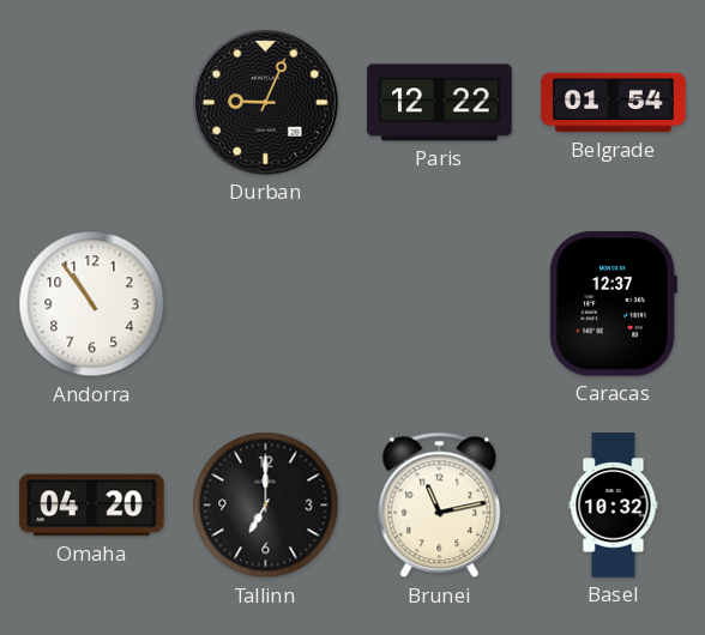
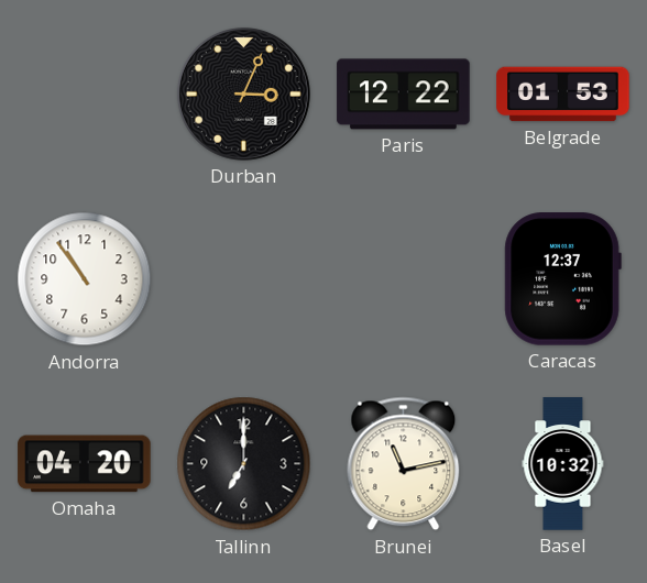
Durban: 9:04 -> 3:04
Belgrade: 01:54 -> 01:53
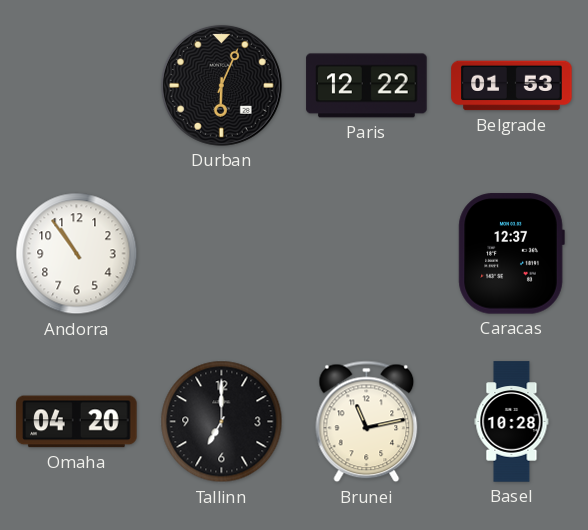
Durban: 3:04 -> 6:04
Basel: 10:32 -> 10:28
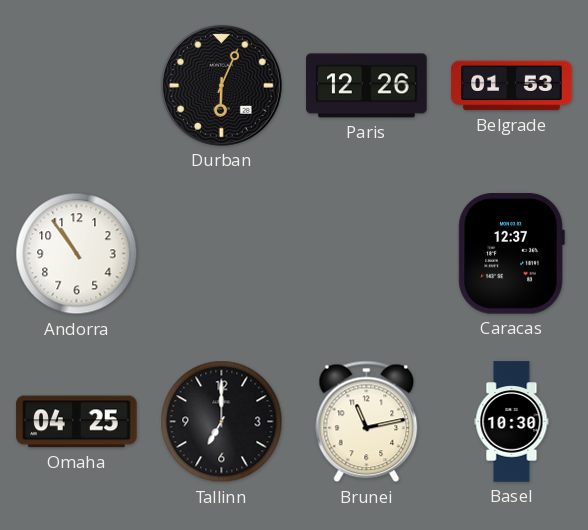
Paris: 12:22 -> 12:26
Omaha: 04:20 -> 04:25
Basel: 10:28 -> 10:30
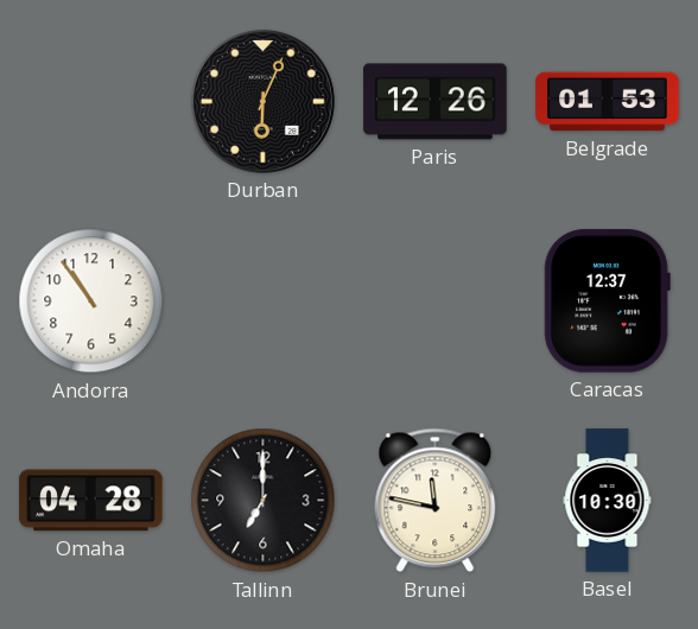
Omaha: 04:25 -> 04:28
Brunei: 11:13 -> 11:47
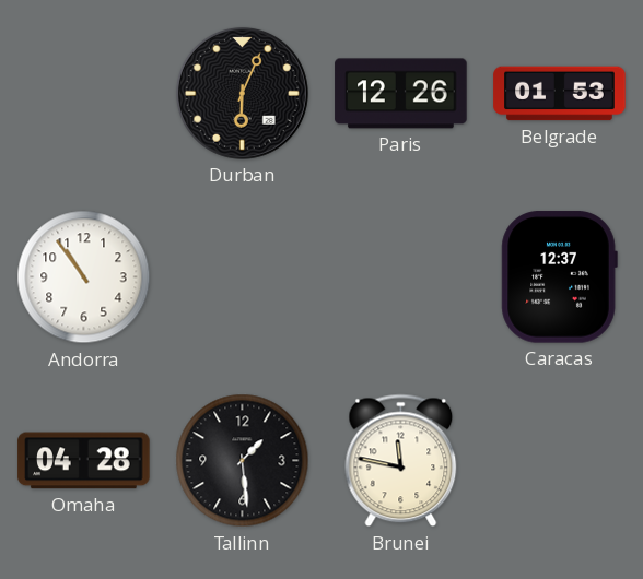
Tallinn: 7:00 -> 1:29
Basel: 10:30 -> none
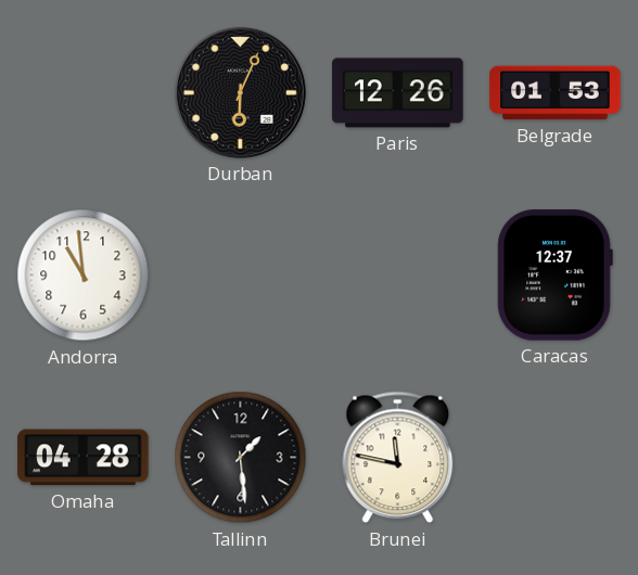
Andorra: 10:54 -> 10:59
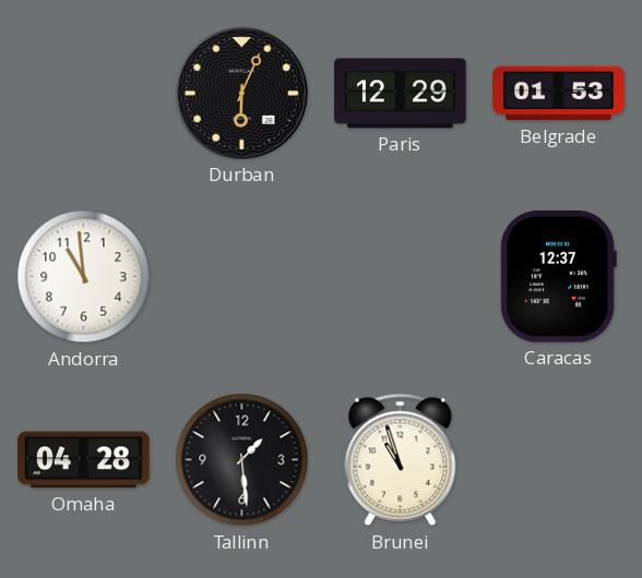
Paris: 12:26 -> 12:29
Brunei: 11:47 -> 10:57
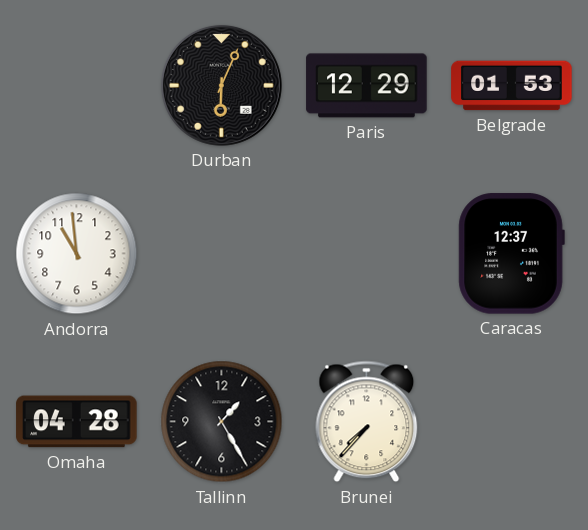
Tallinn: 1:29 -> 1:25
Brunei: 10:57 -> 7:37
